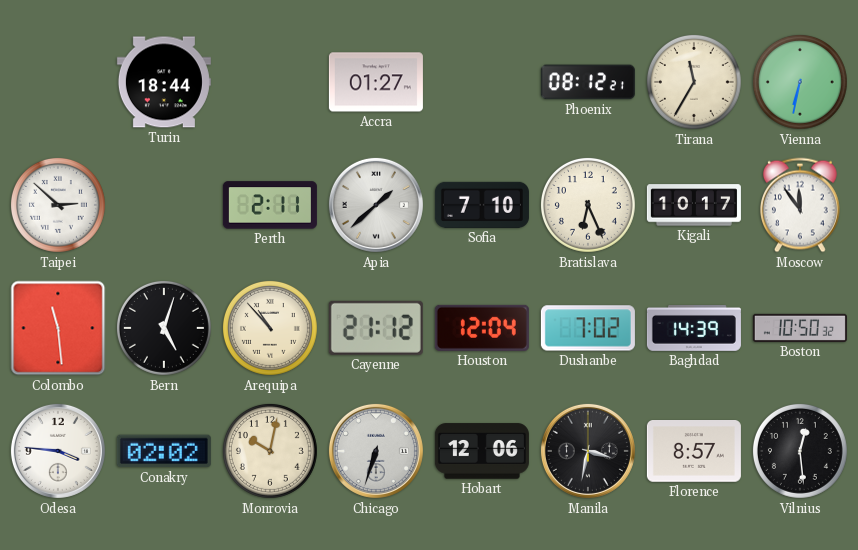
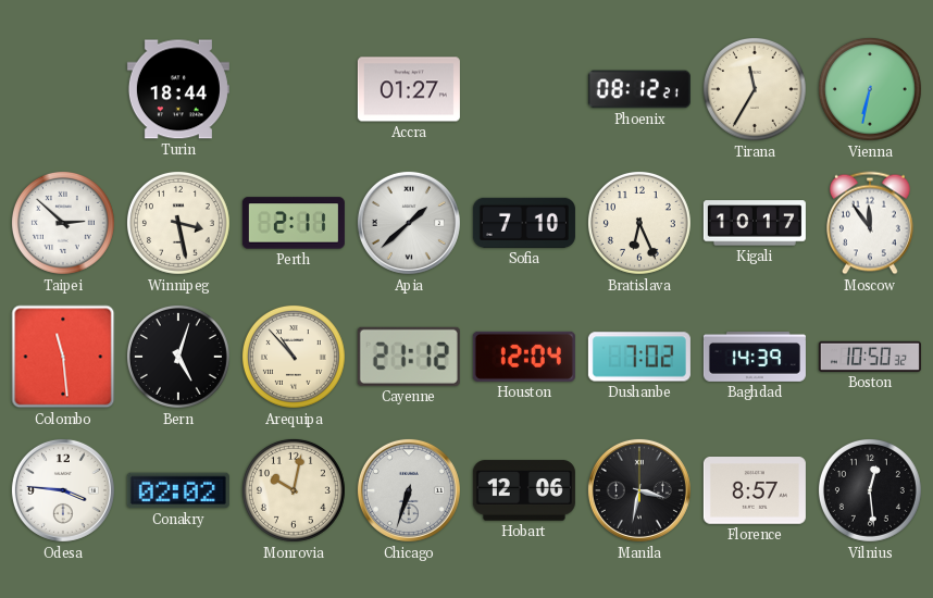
Winnipeg: none -> 3:28
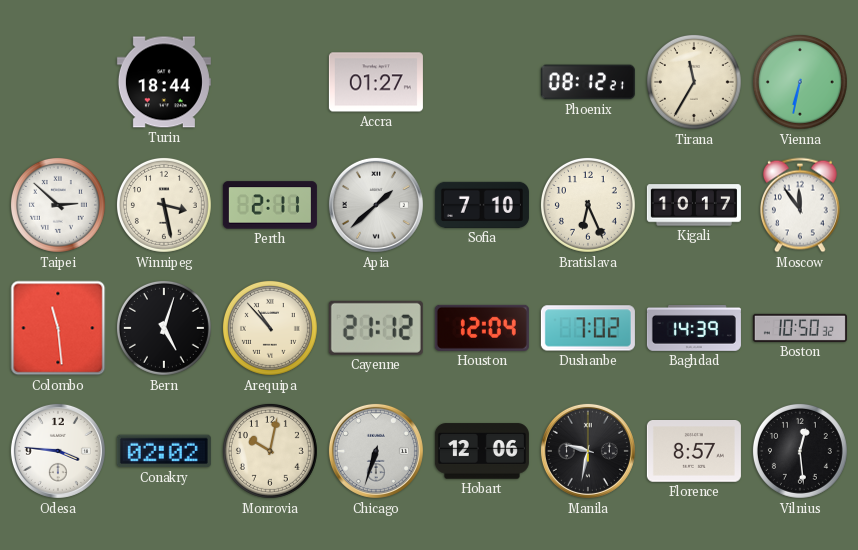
Manila: 3:32 -> 9:32
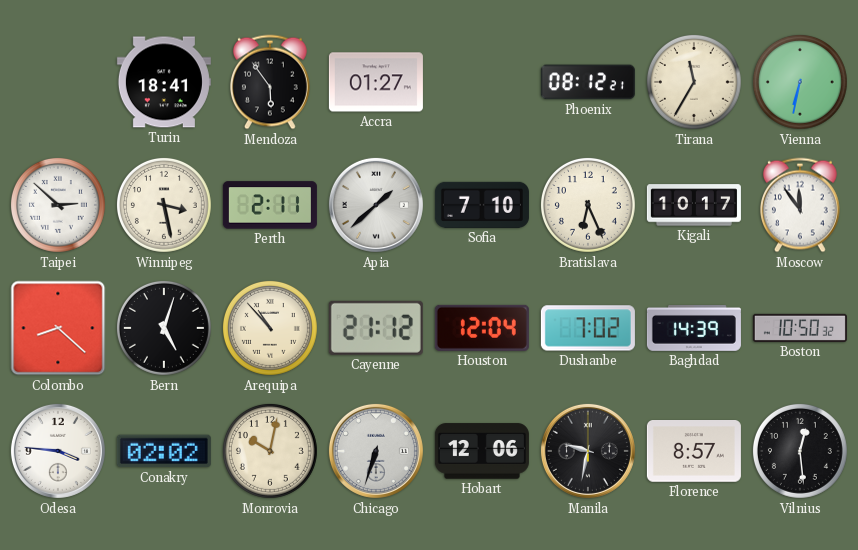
Turin: 18:44 -> 18:41
Mendoza: none -> 5:54
Colombo: 11:29 -> 8:22
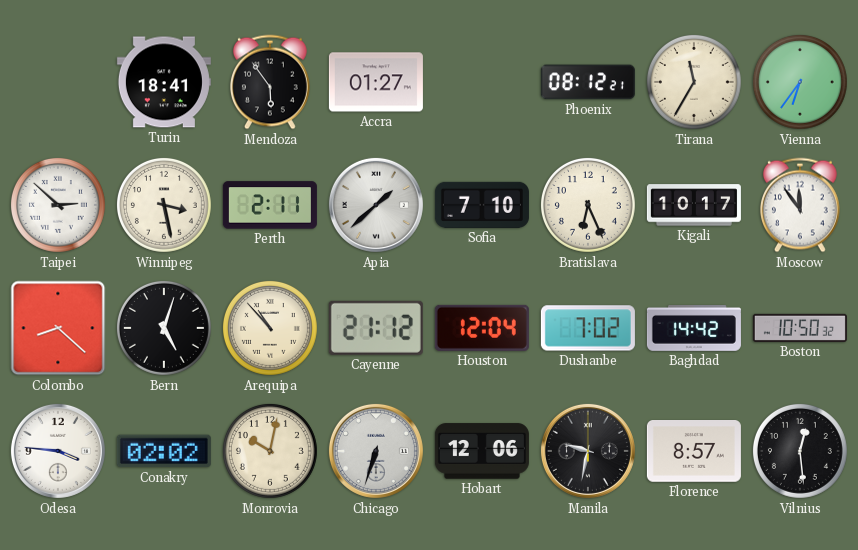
Vienna: 6:32 -> 6:36
Baghdad: 14:39 -> 14:42
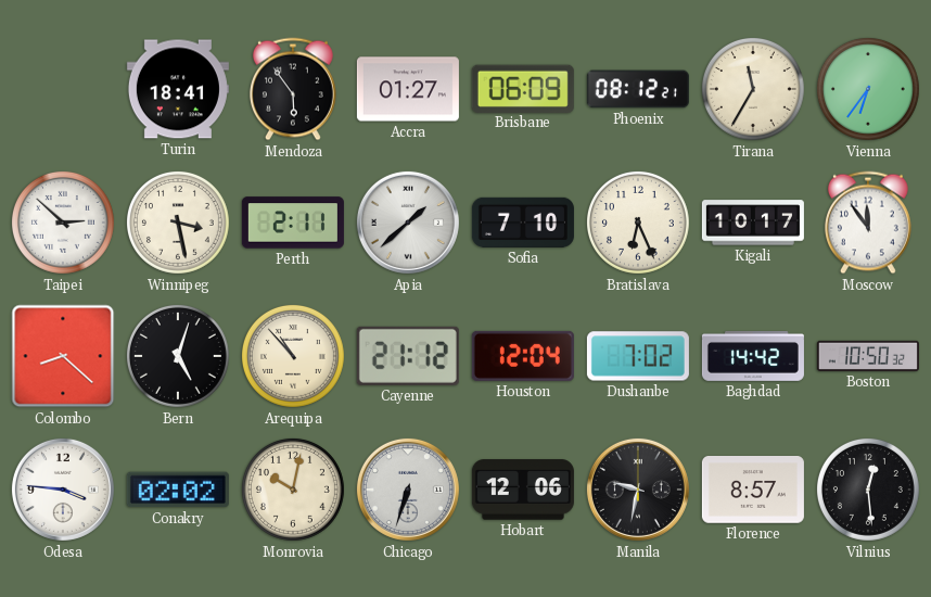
Brisbane: none -> 06:09
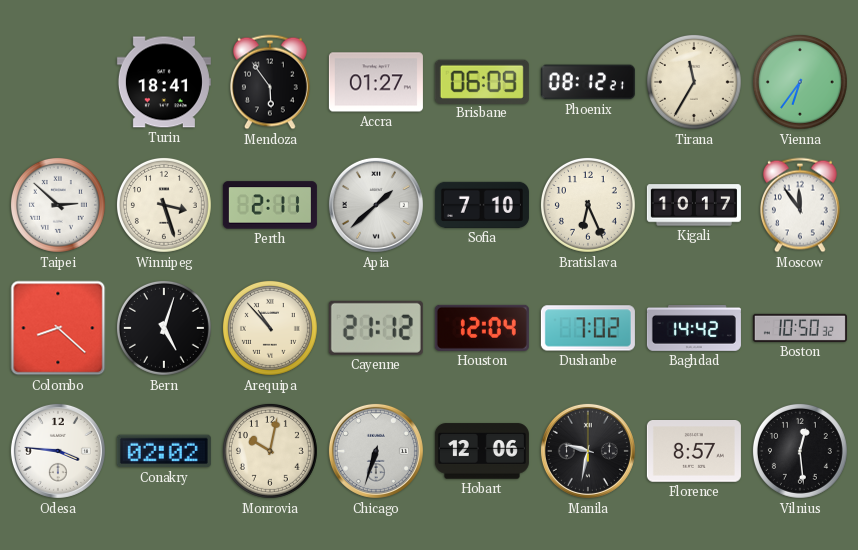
Winnipeg: 3:28 -> 3:27
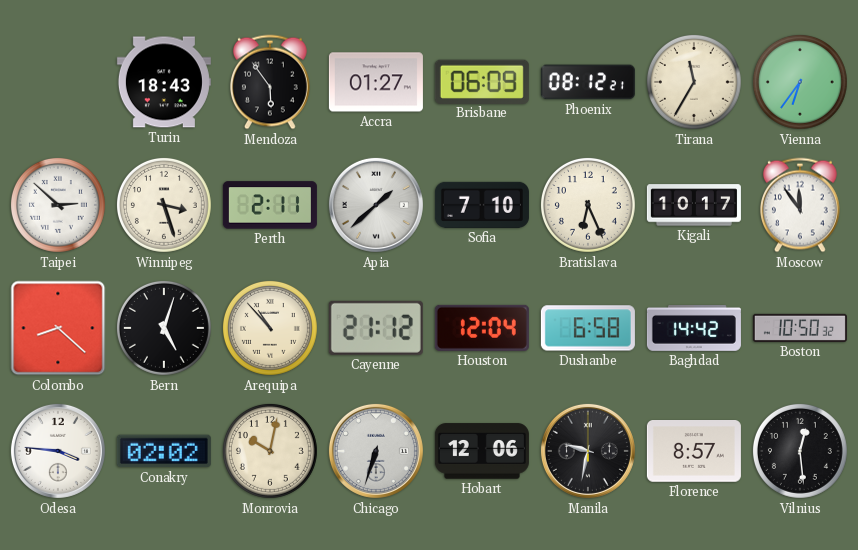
Turin: 18:41 -> 18:43
Dushanbe: 7:02 -> 6:58
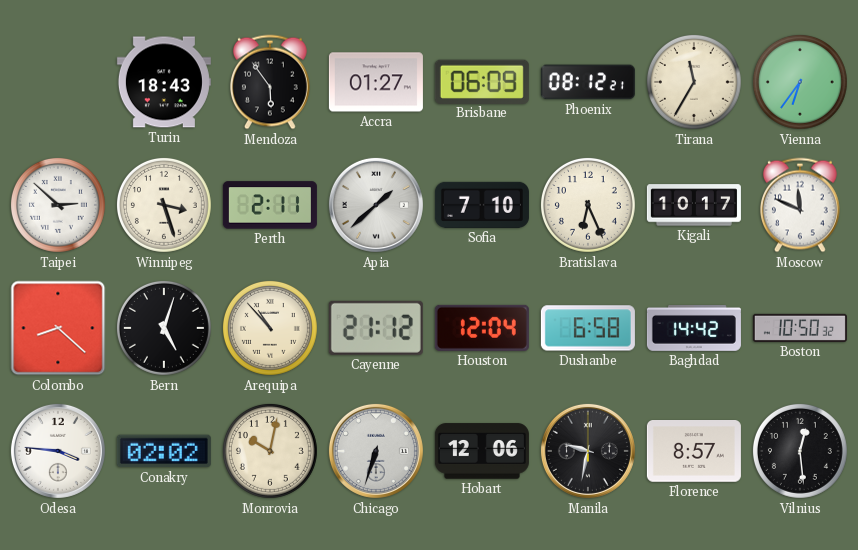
Moscow: 11:54 -> 11:49
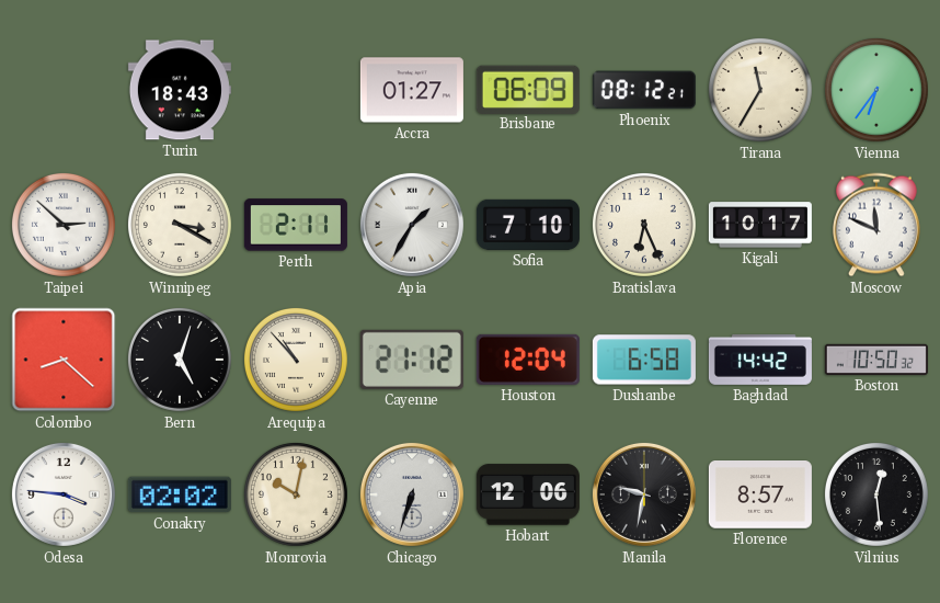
Mendoza: 5:54 -> none
Winnipeg: 3:27 -> 3:20
Apia: 1:38 -> 1:35
